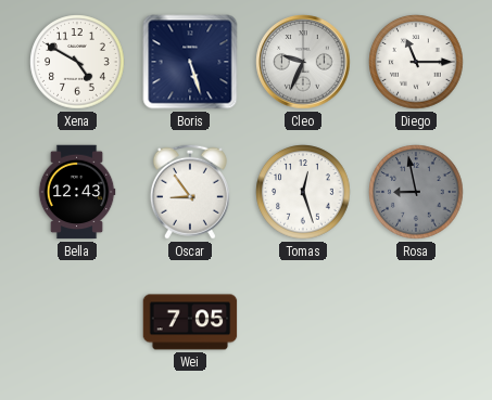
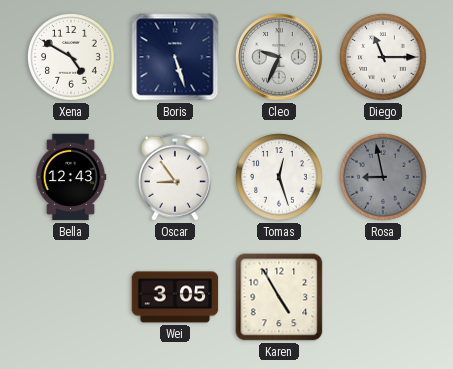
Wei: 7:05 -> 3:05
Karen: none -> 4:55
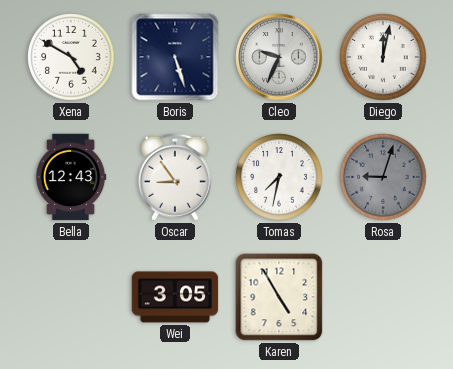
Diego: 11:15 -> 12:02
Tomas: 12:27 -> 7:32
Rosa: 8:58 -> 9:03
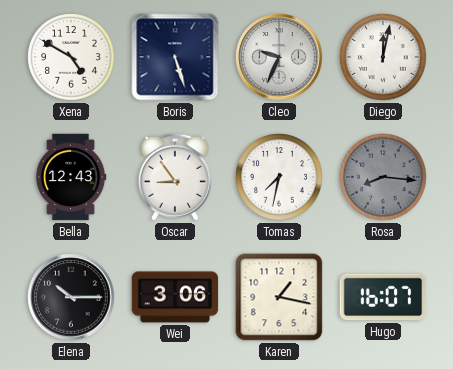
Rosa: 9:03 -> 8:16
Elena: none -> 10:15
Wei: 3:05 -> 3:06
Karen: 4:55 -> 1:17
Hugo: none -> 16:07
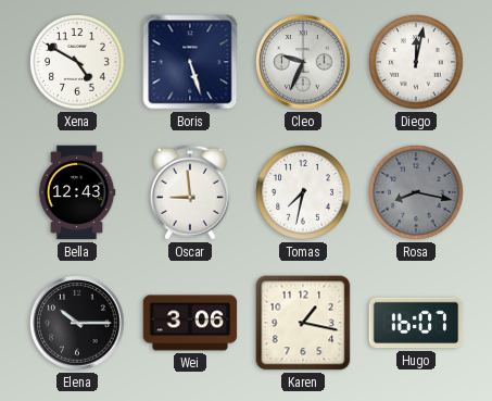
Oscar: 8:54 -> 8:59
Rosa: 8:16 -> 8:17
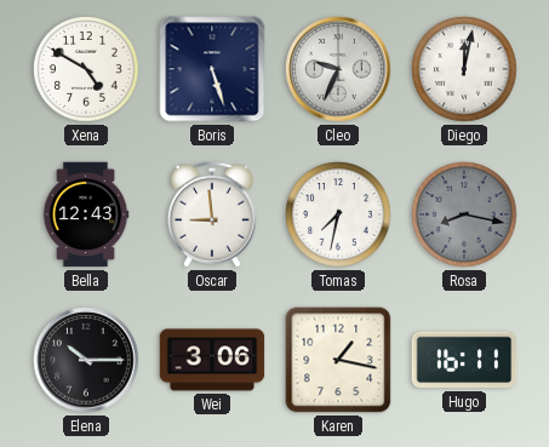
Hugo: 16:07 -> 16:11
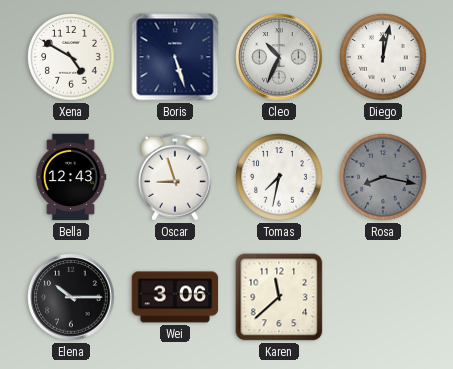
Cleo: 9:34 -> 10:34
Oscar: 8:59 -> 8:57
Karen: 1:17 -> 11:38
Hugo: 16:11 -> none
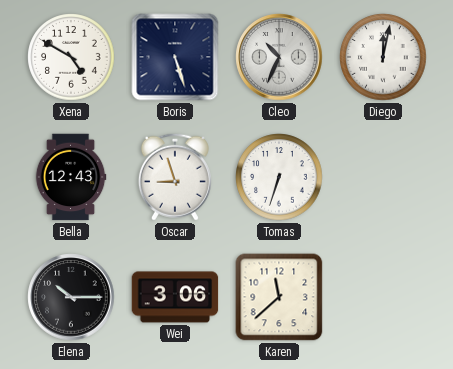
Tomas: 7:32 -> 6:33
Rosa: 8:17 -> none
